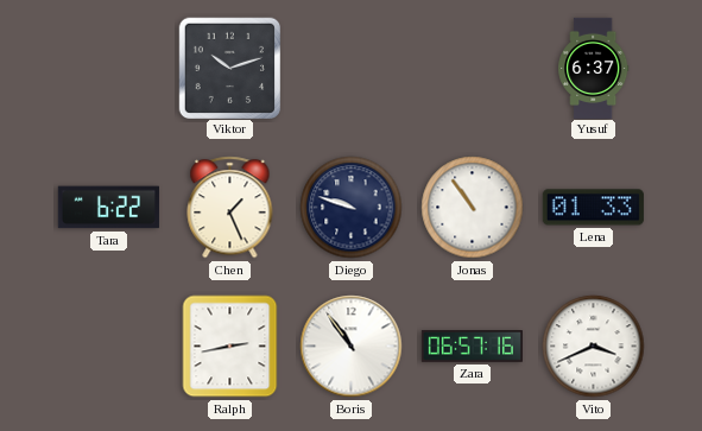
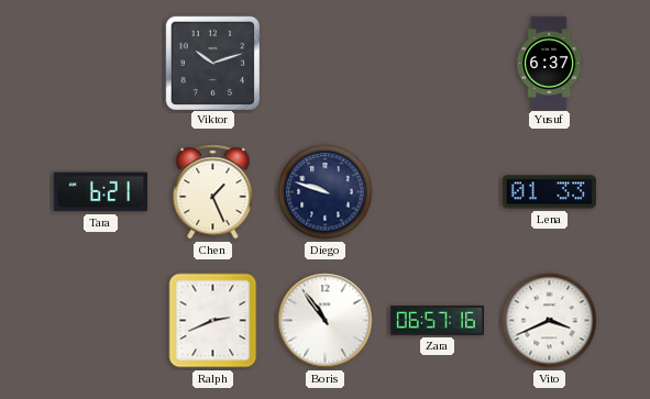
Tara: 6:22 -> 6:21
Jonas: 10:54 -> none
Ralph: 2:43 -> 2:41
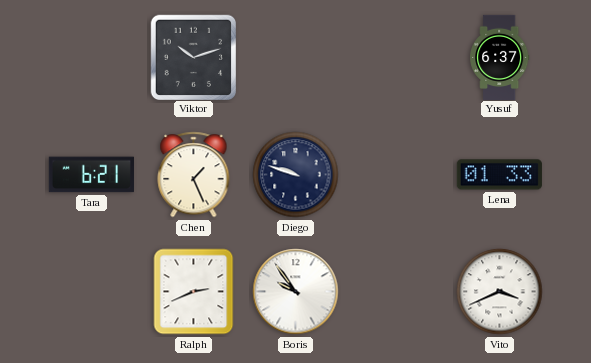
Boris: 10:54 -> 9:54
Zara: 06:57 -> none
